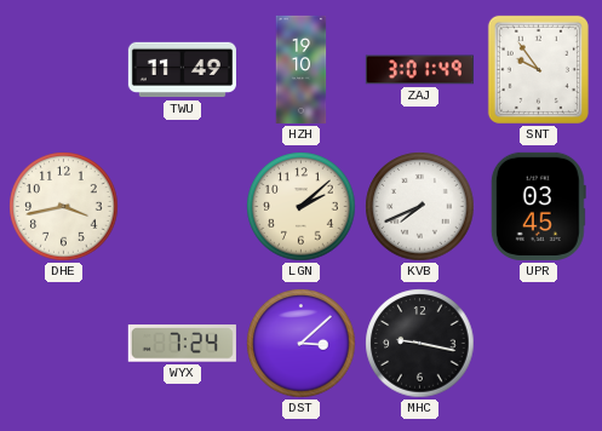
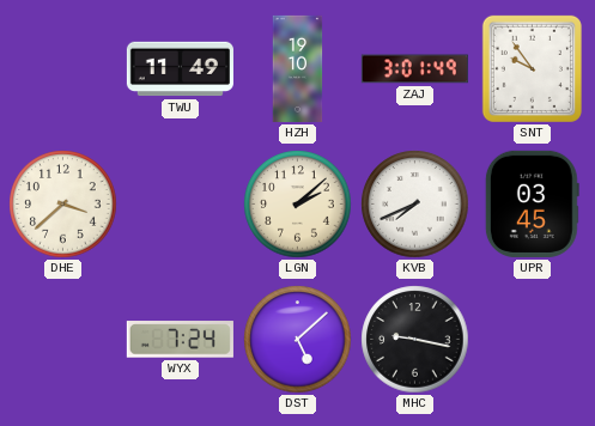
DHE: 3:43 -> 3:38
DST: 3:08 -> 5:08
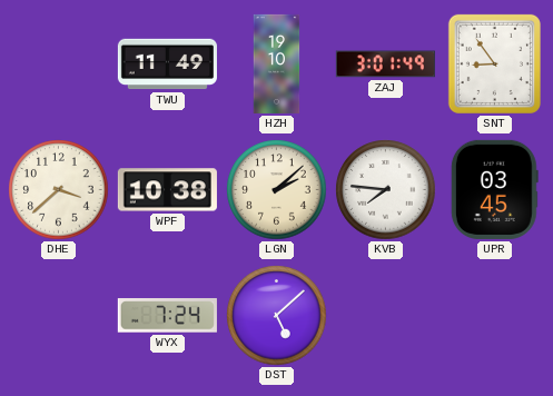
SNT: 9:54 -> 8:54
WPF: none -> 10:38
KVB: 7:41 -> 7:46
MHC: 9:17 -> none
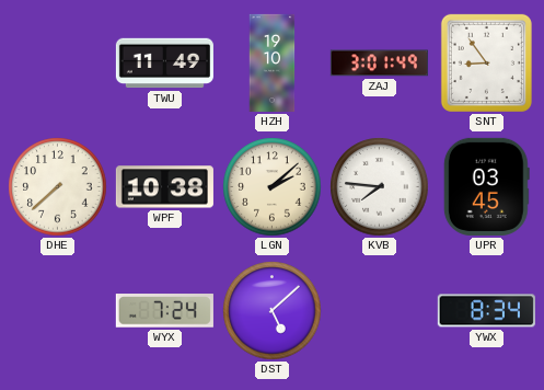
DHE: 3:38 -> 7:38
YWX: none -> 8:34
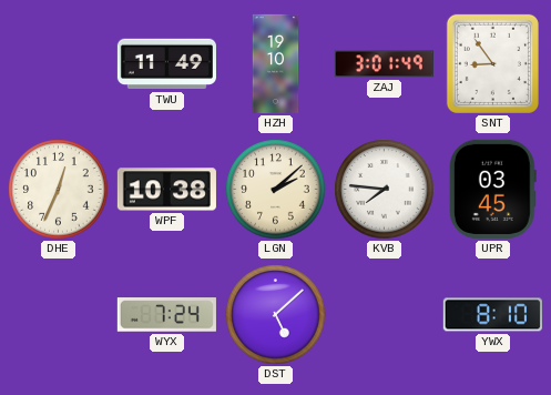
DHE: 7:38 -> 12:34
YWX: 8:34 -> 8:10
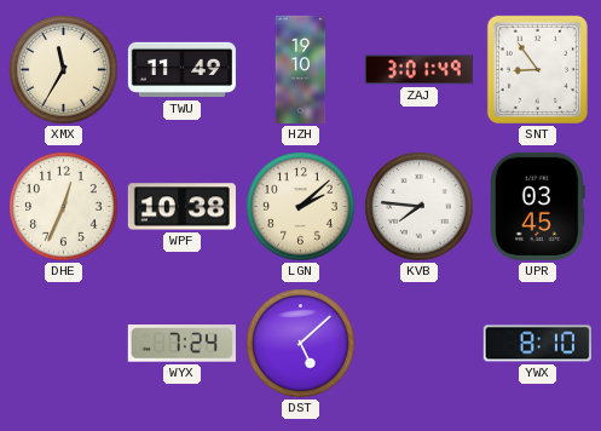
XMX: none -> 11:35
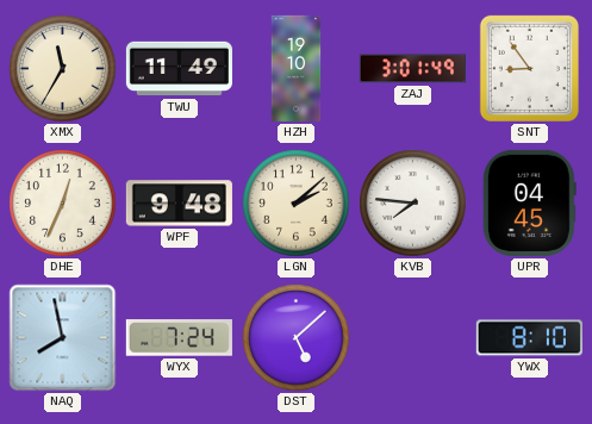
WPF: 10:38 -> 9:48
UPR: 03:45 -> 04:45
NAQ: none -> 7:58
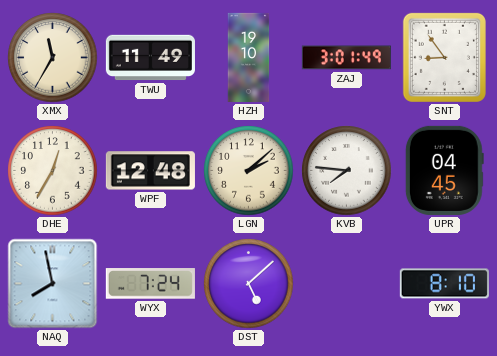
DHE: 12:34 -> 12:35
WPF: 9:48 -> 12:48
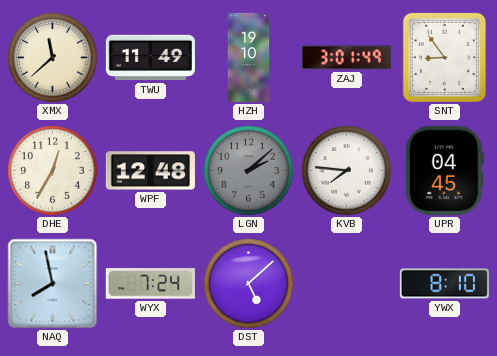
XMX: 11:35 -> 11:38
LGN dial: cream -> grey
